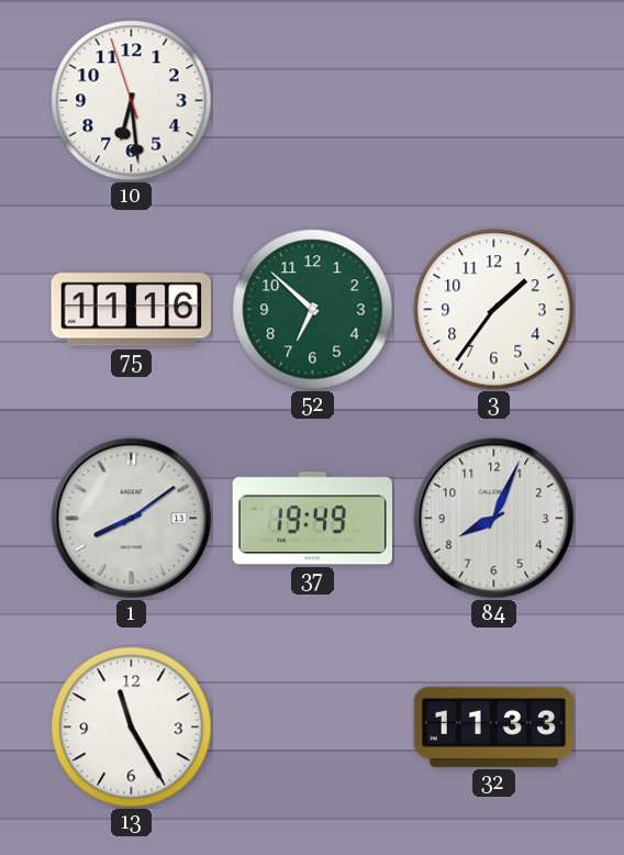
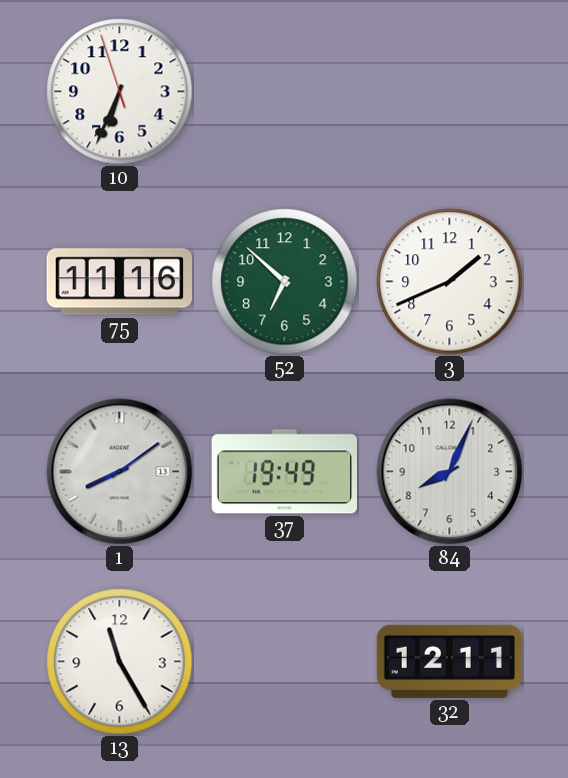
10: 6:28 -> 6:33
3: 1:36 -> 1:41
32: 11:33 -> 12:11
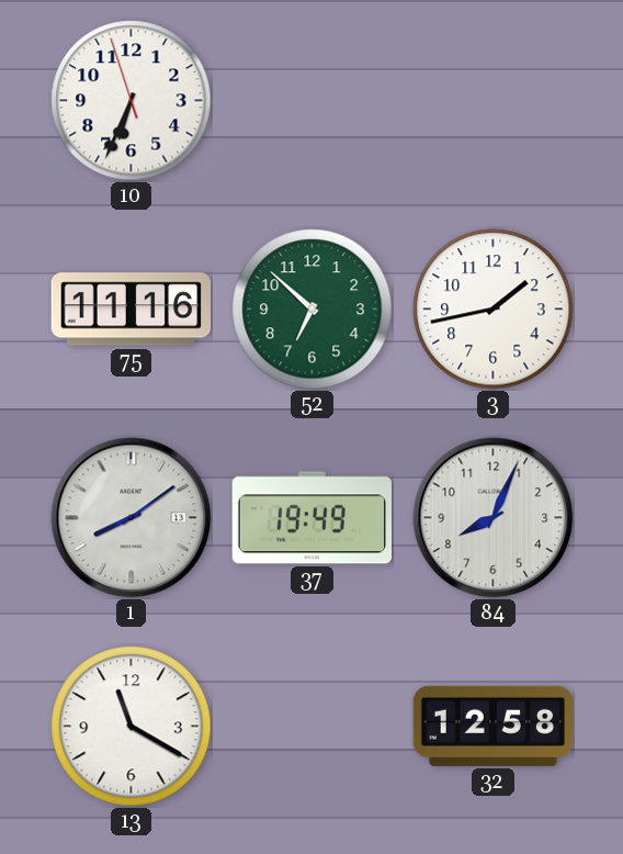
3: 1:41 -> 1:43
13: 11:25 -> 11:20
32: 12:11 -> 12:58
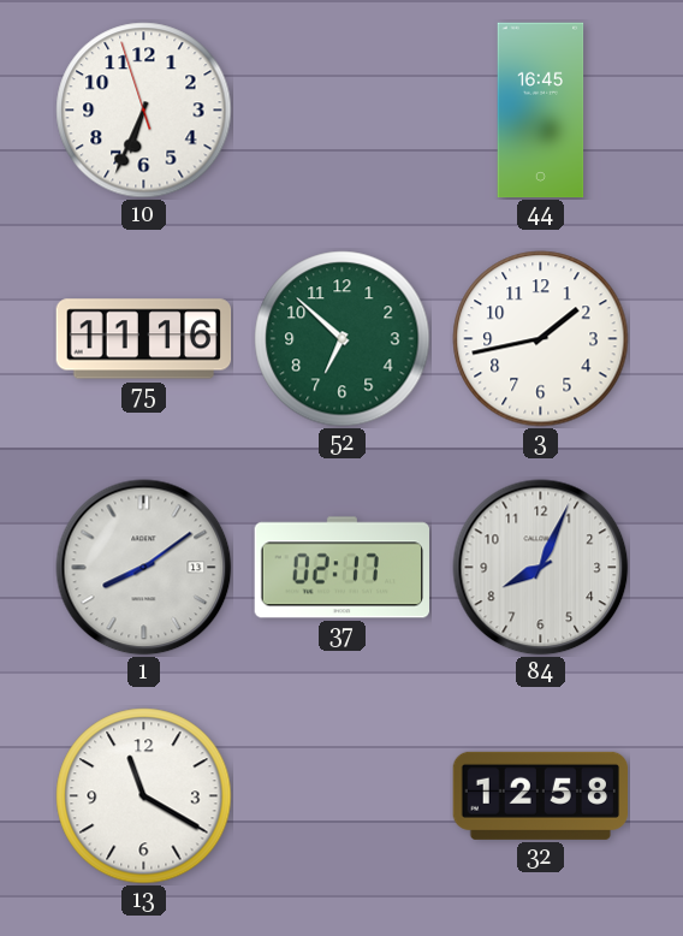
44: none -> 16:45
37: 19:49 -> 02:17
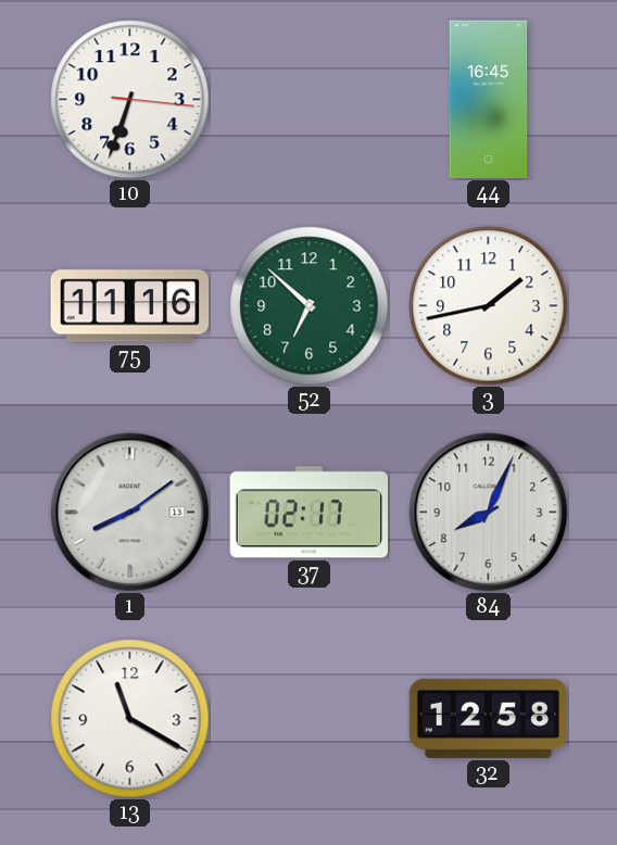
10: 6:33:57 -> 6:33:16
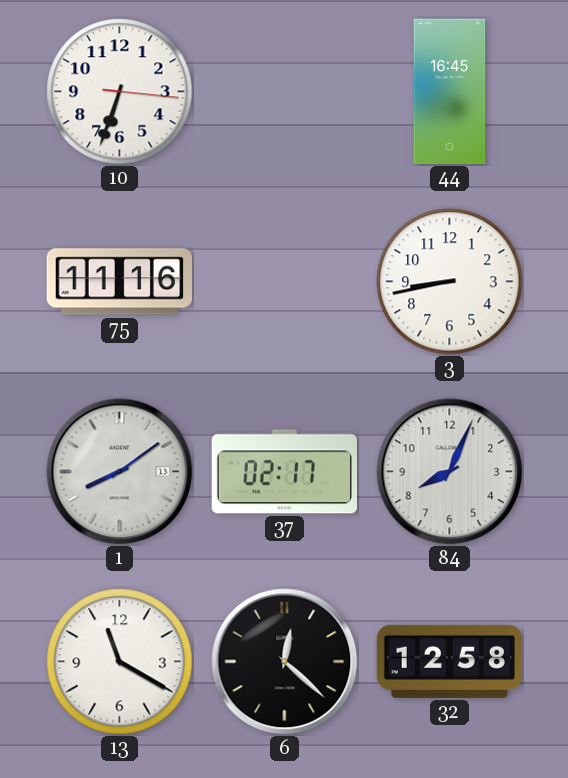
52: 6:52 -> none
3: 1:43 -> 8:43
6: none -> 12:22
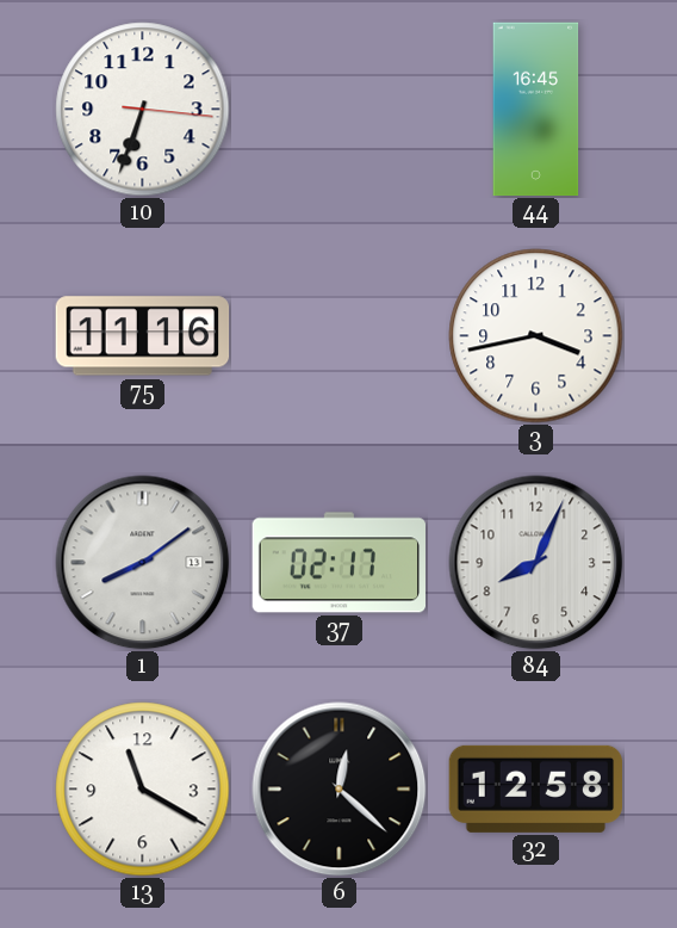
3: 8:43 -> 3:43
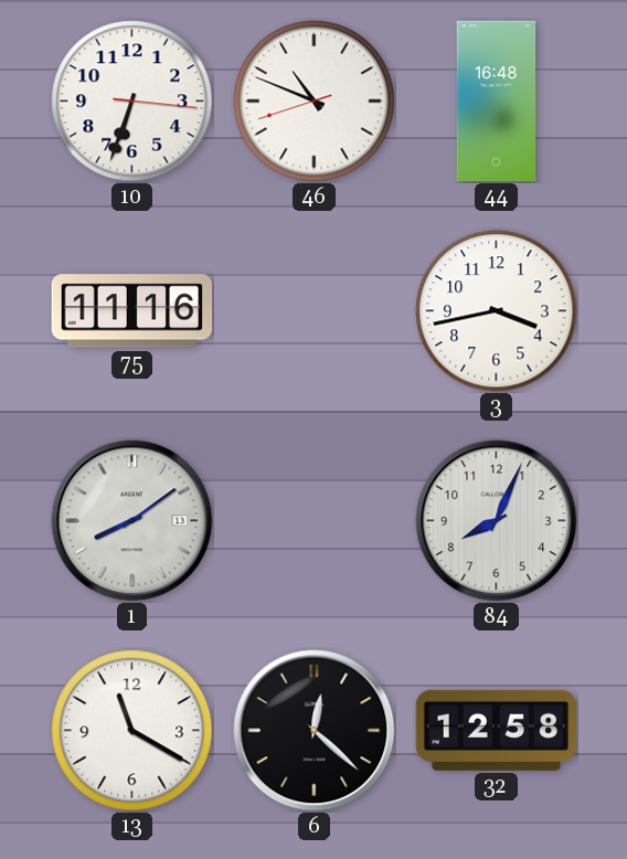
46: none -> 10:48
44: 16:45 -> 16:48
37: 02:17 -> none
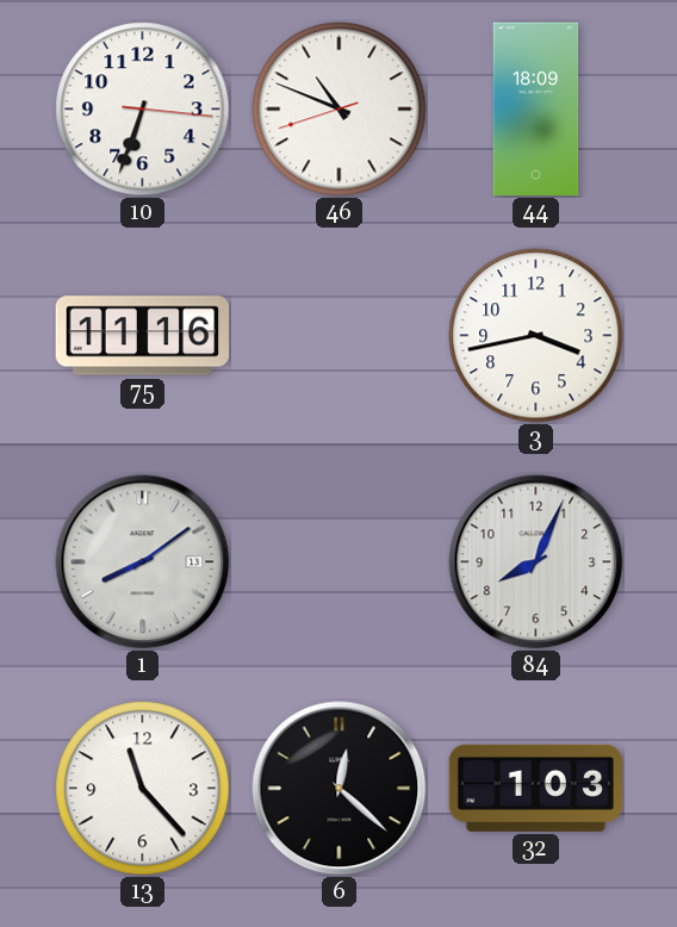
44: 16:48 -> 18:09
13: 11:20 -> 11:23
32: 12:58 -> 1:03
